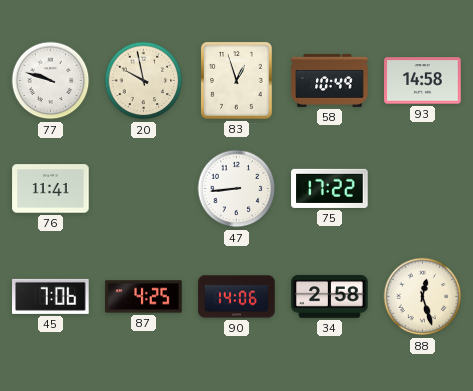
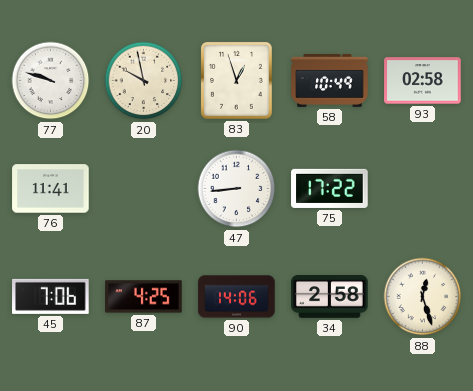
93: 14:58 -> 02:58
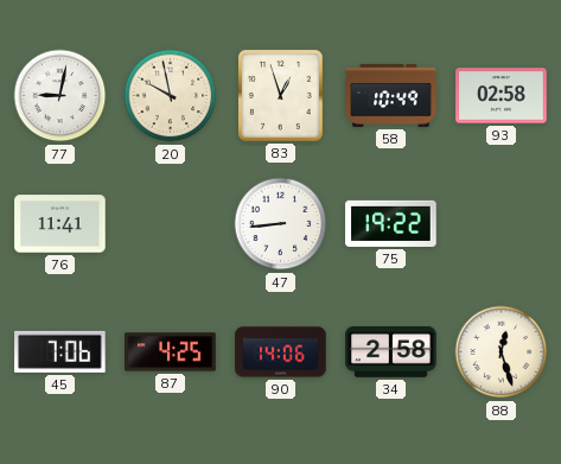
77: 9:48 -> 9:02
75: 17:22 -> 19:22
